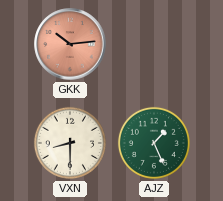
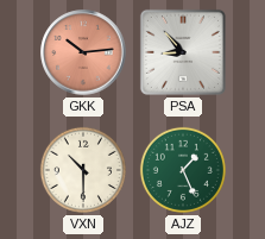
PSA: none -> 8:53
VXN: 8:30 -> 10:30
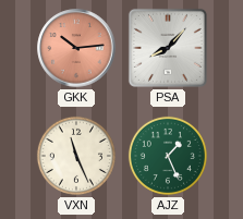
PSA: 8:53 -> 8:07
VXN: 10:30 -> 11:26
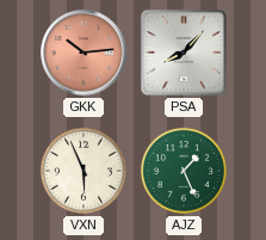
VXN: 11:26 -> 5:56
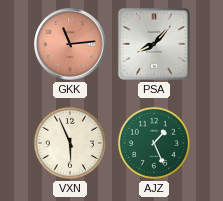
GKK: 10:14 -> 11:14
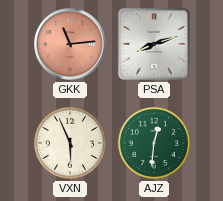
PSA: 8:07 -> 8:12
AJZ: 1:26 -> 12:31
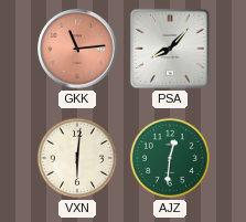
PSA: 8:12 -> 8:07
VXN: 5:56 -> 6:01
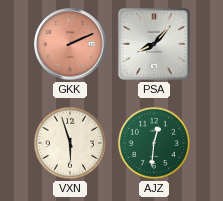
GKK: 11:14 -> 2:11
VXN: 6:01 -> 5:57
